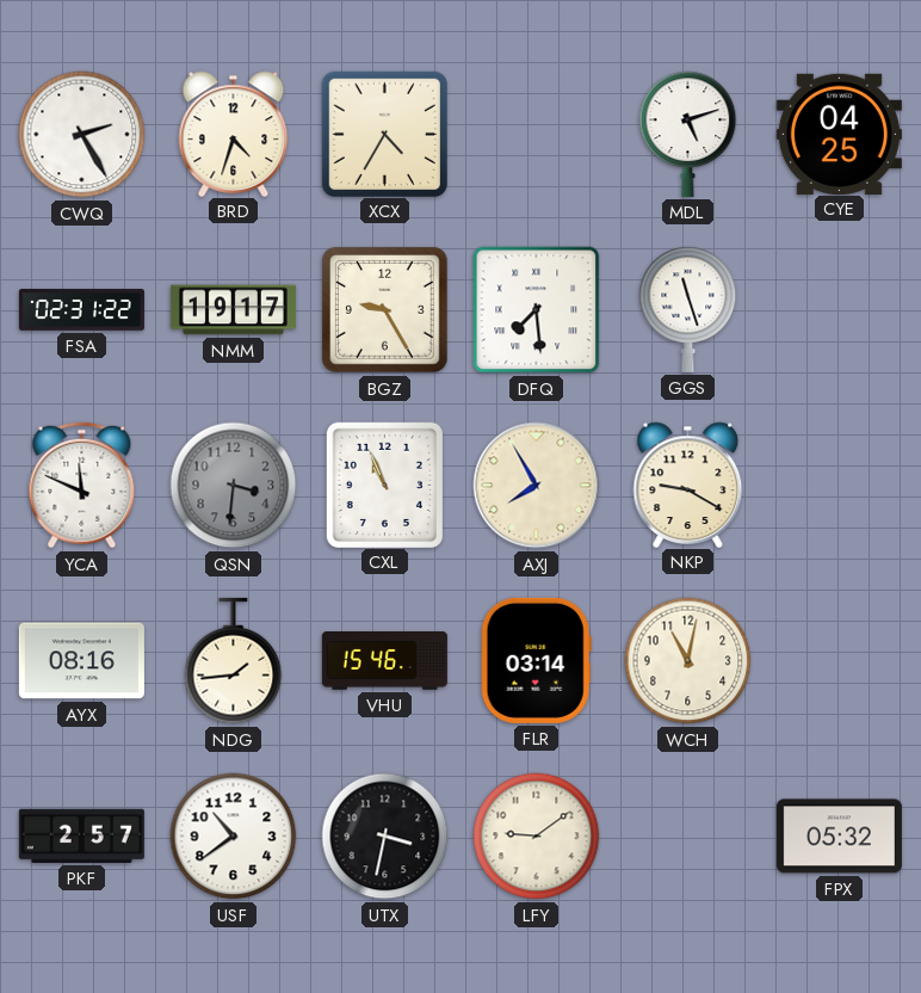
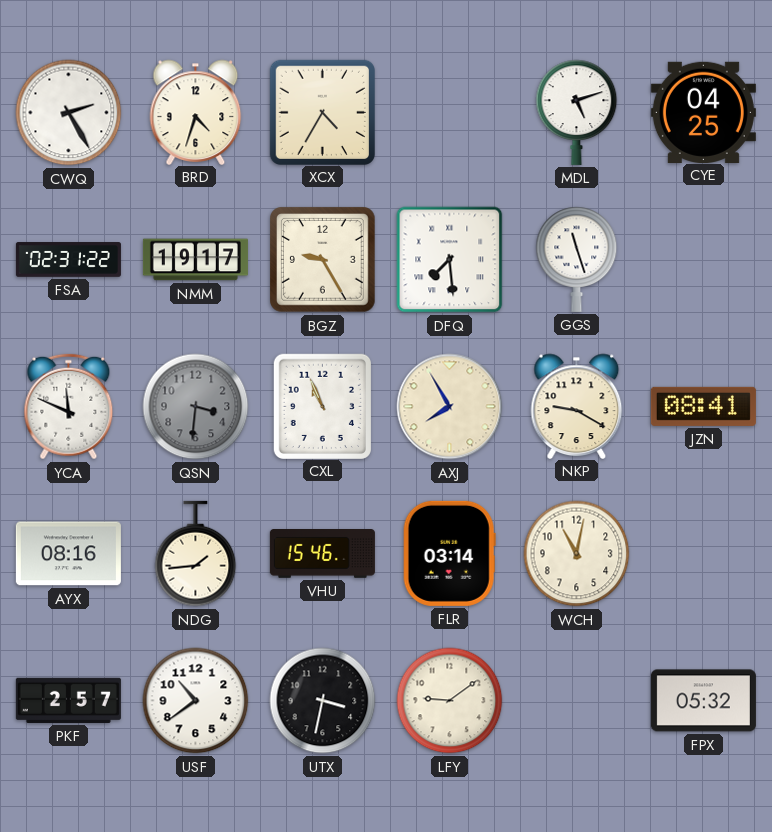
JZN: none -> 08:41
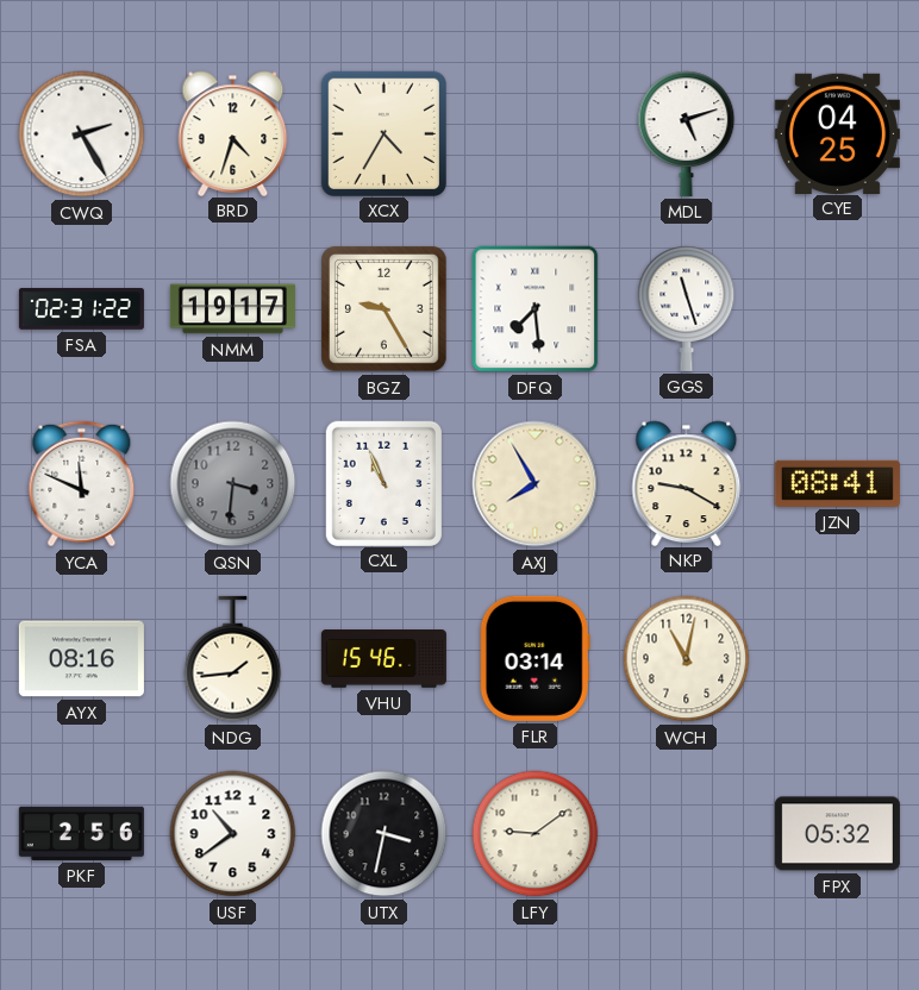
PKF: 2:57 -> 2:56
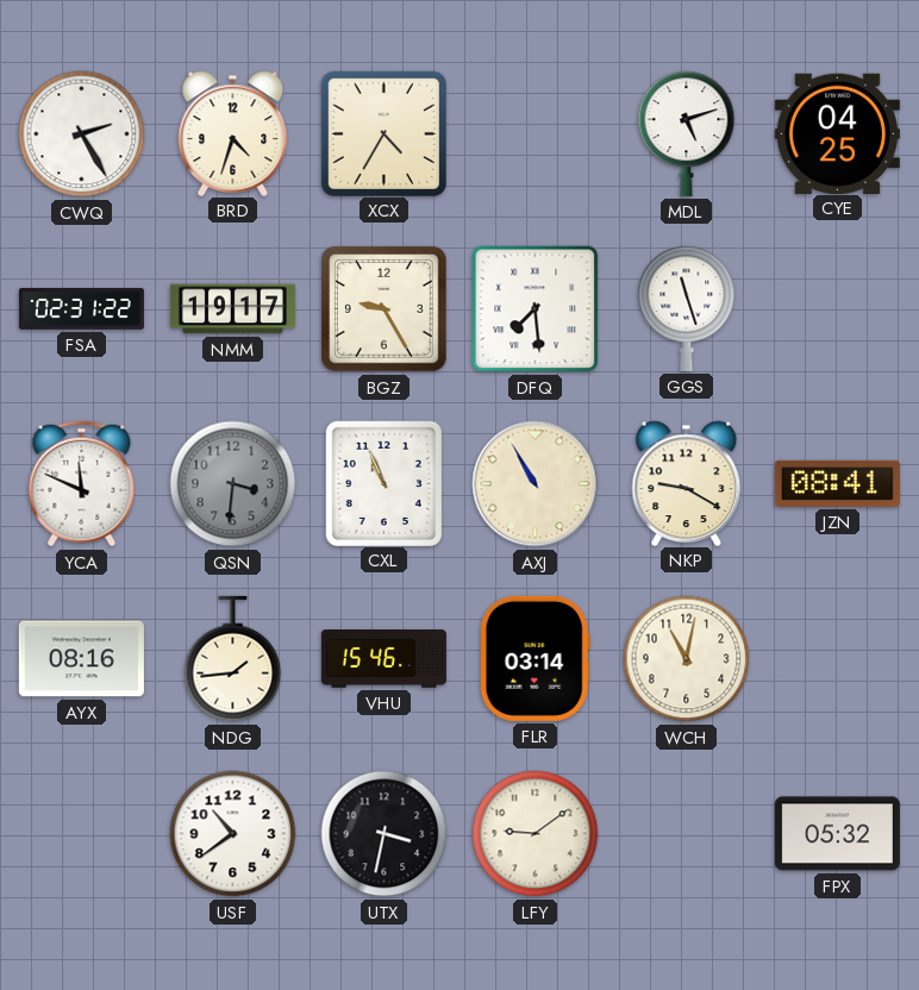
AXJ: 7:55 -> 10:55
PKF: 2:56 -> none
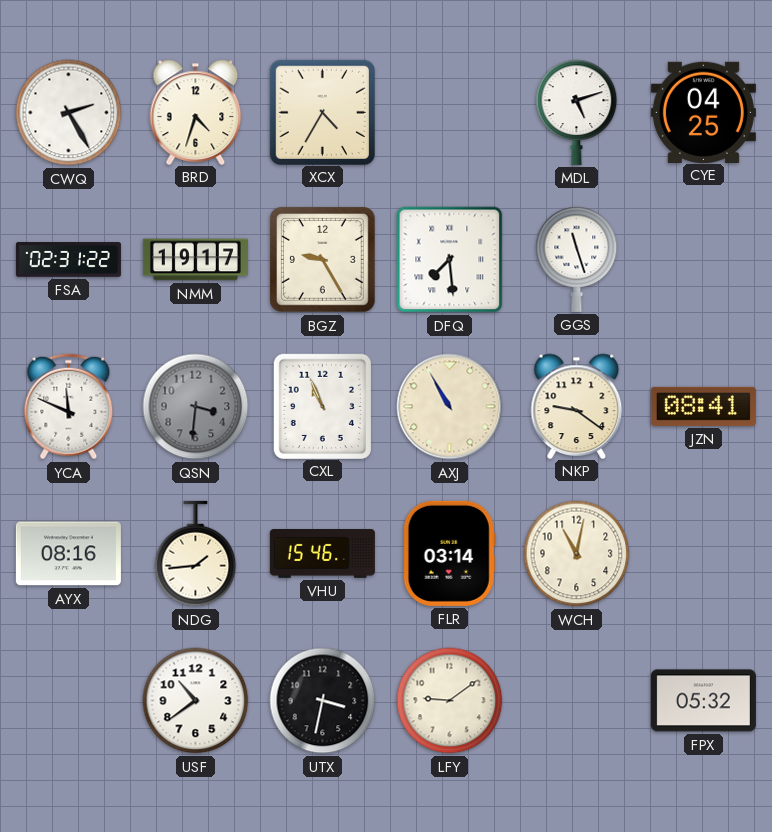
NKP: 9:20 -> 9:21
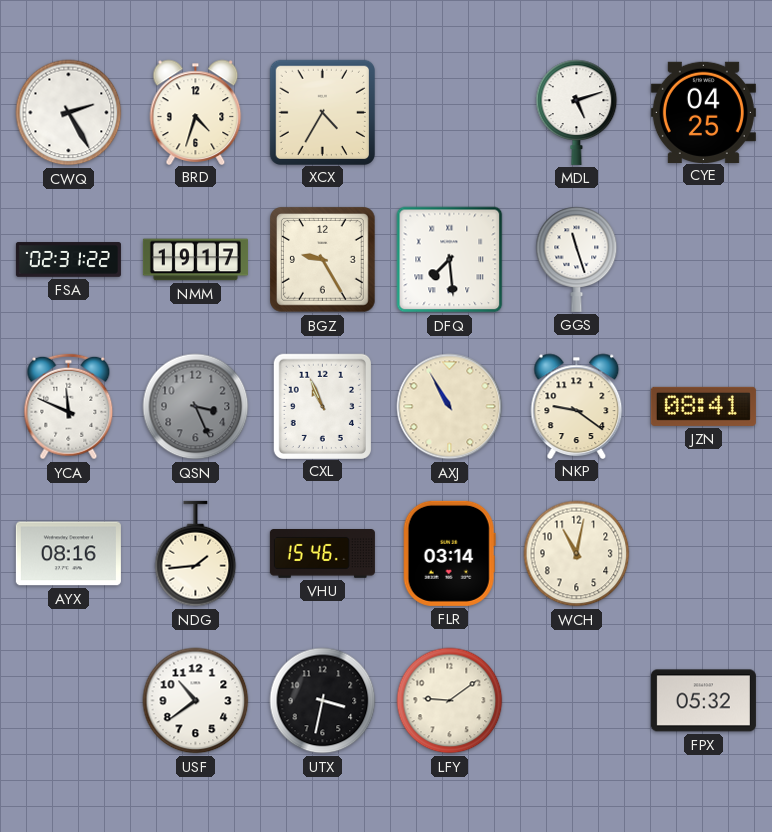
QSN: 3:31 -> 3:26
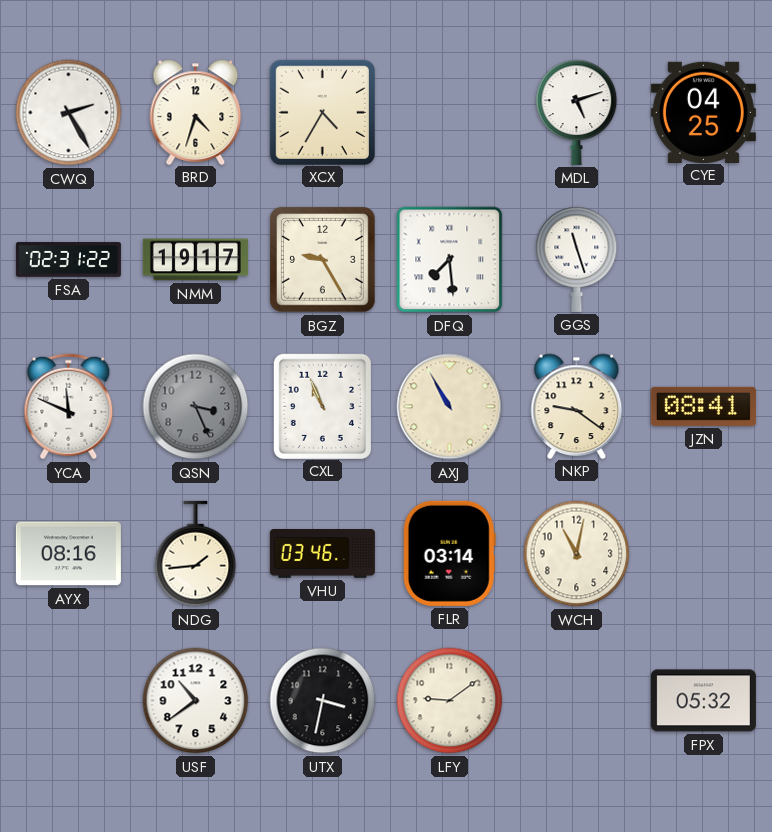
VHU: 15:46 -> 03:46
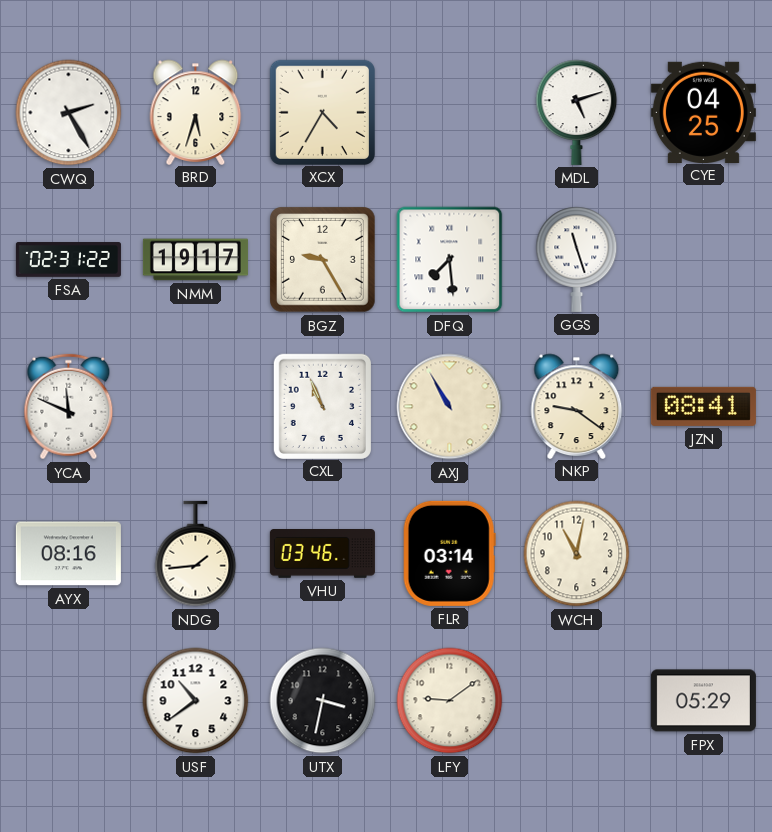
BRD: 4:33 -> 5:33
QSN: 3:26 -> none
FPX: 05:32 -> 05:29
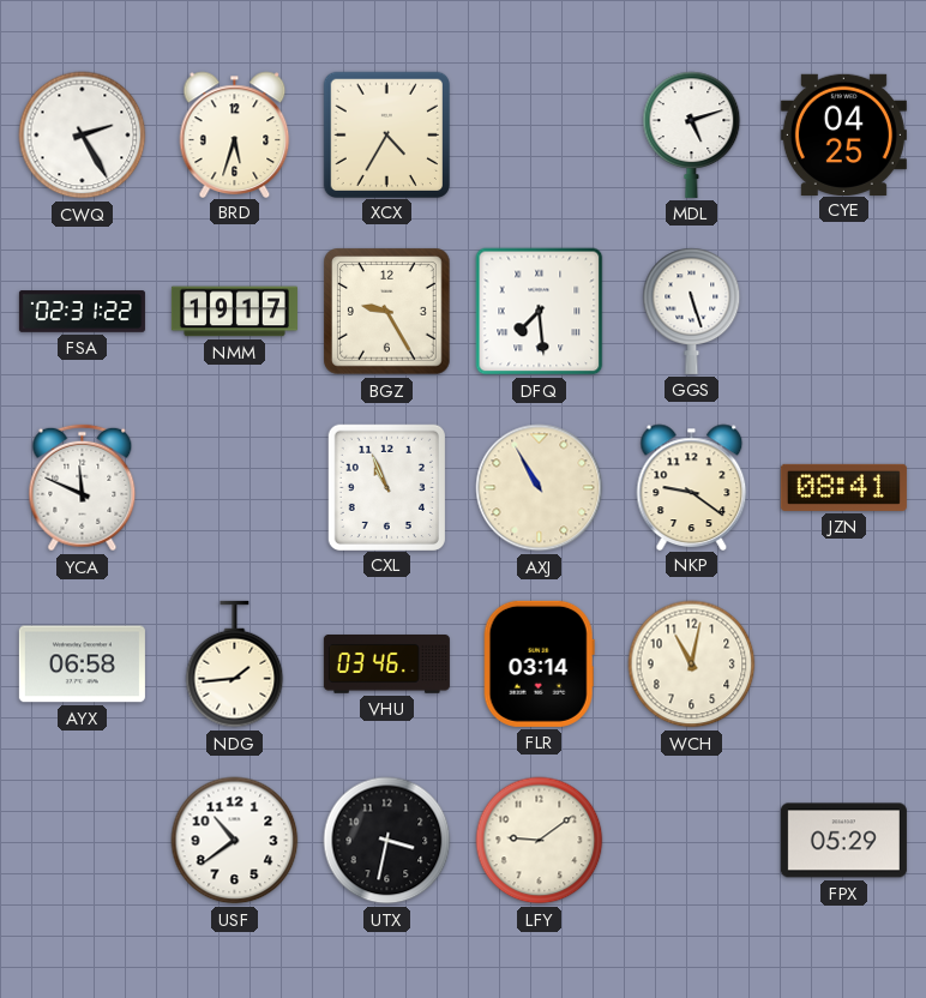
GGS: 11:27 -> 5:27
AYX: 08:16 -> 06:58
